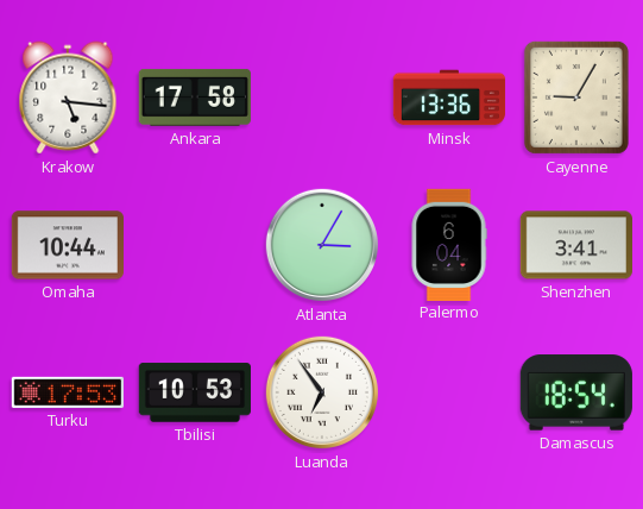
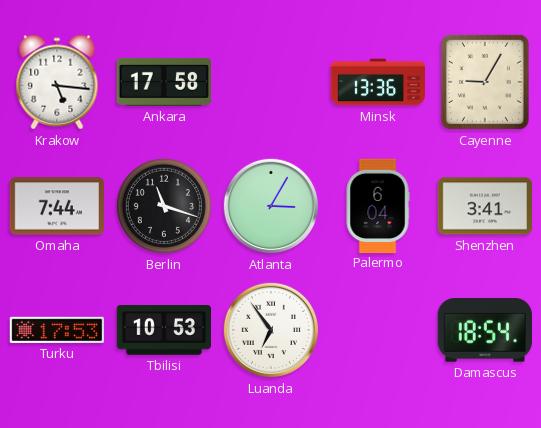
Omaha: 10:44 -> 7:44
Berlin: none -> 11:18
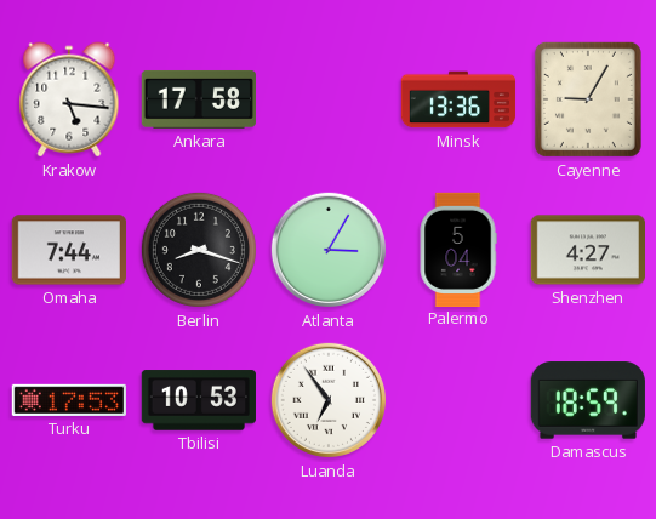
Berlin: 11:18 -> 8:18
Palermo: 6:04 -> 5:04
Shenzhen: 3:41 -> 4:27
Damascus: 18:54 -> 18:59
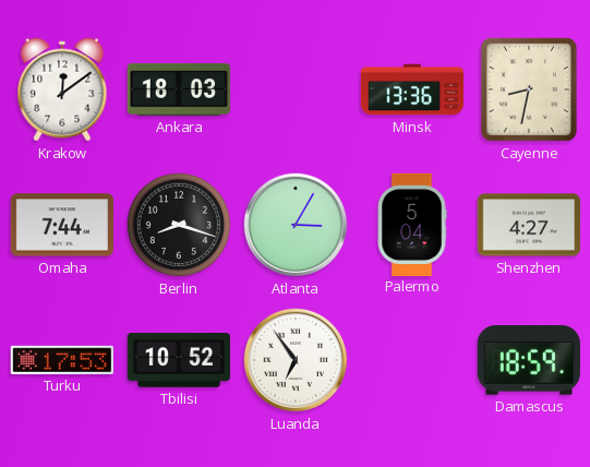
Krakow: 5:16 -> 12:09
Ankara: 17:58 -> 18:03
Cayenne: 9:05 -> 8:32
Tbilisi: 10:53 -> 10:52
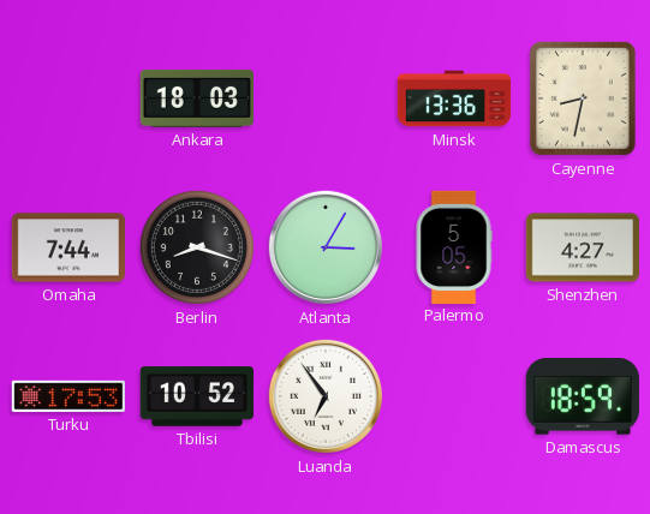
Krakow: 12:09 -> none
Palermo: 5:04 -> 5:05
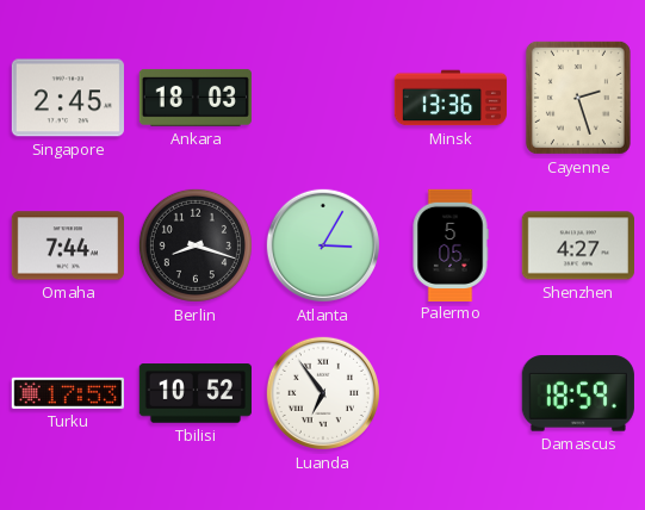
Singapore: none -> 2:45
Cayenne: 8:32 -> 2:27
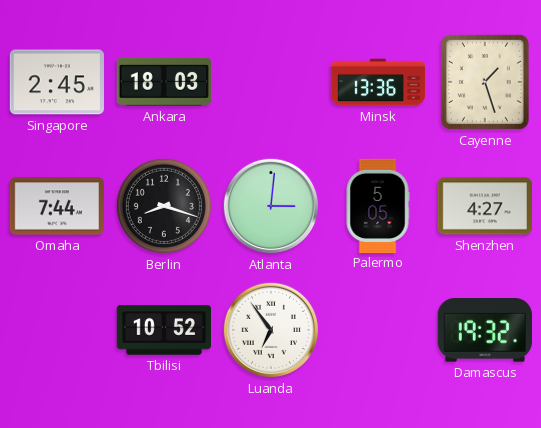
Cayenne: 2:27 -> 1:27
Atlanta: 3:05 -> 3:01
Turku: 17:53 -> none
Damascus: 18:59 -> 19:32
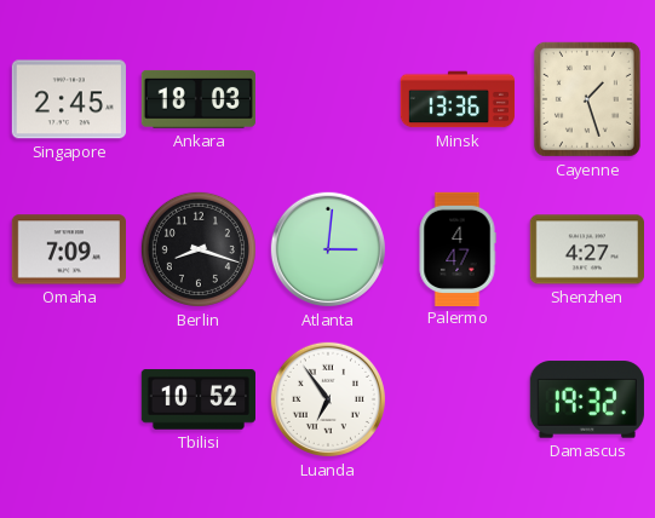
Omaha: 7:44 -> 7:09
Palermo: 5:05 -> 4:47
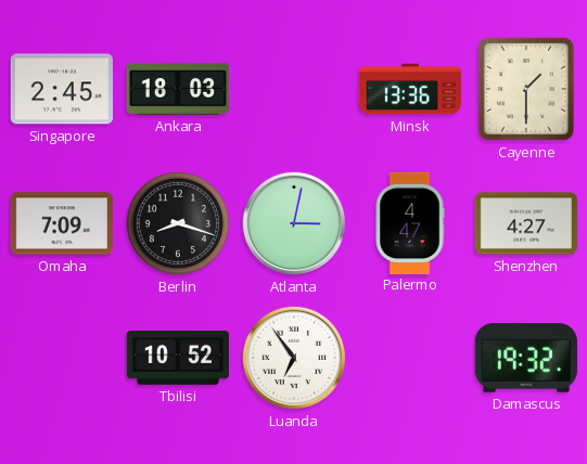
Cayenne: 1:27 -> 1:30
Atlanta: 3:01 -> 3:02
